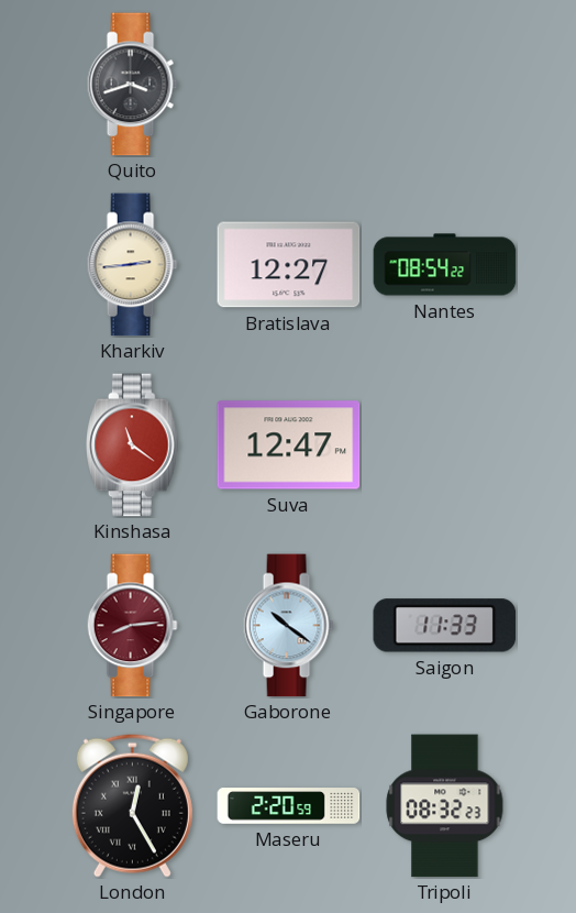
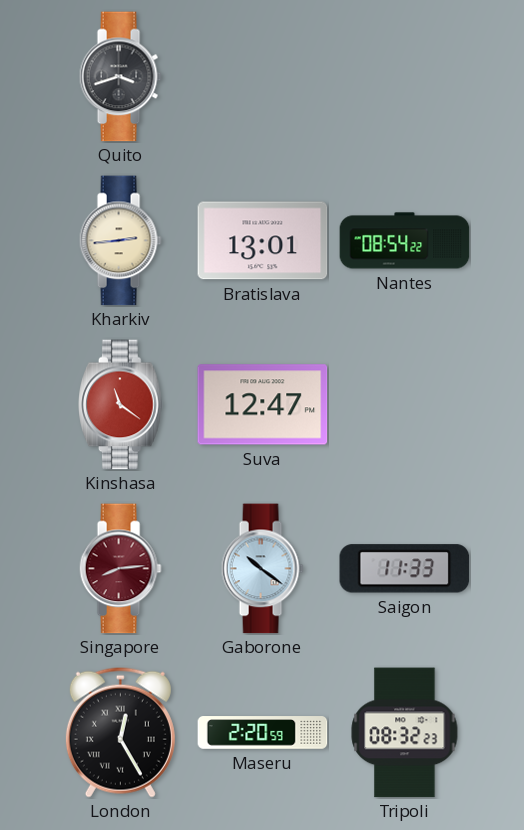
Bratislava: 12:27 -> 13:01
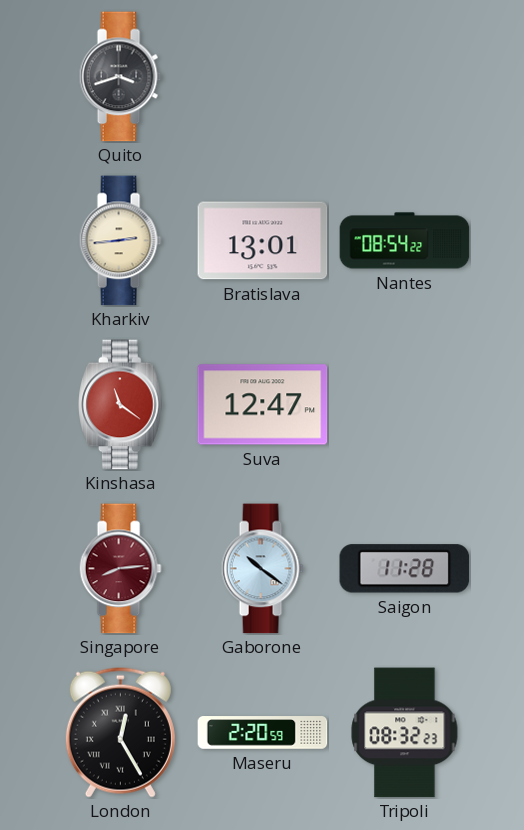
Saigon: 11:33 -> 11:28
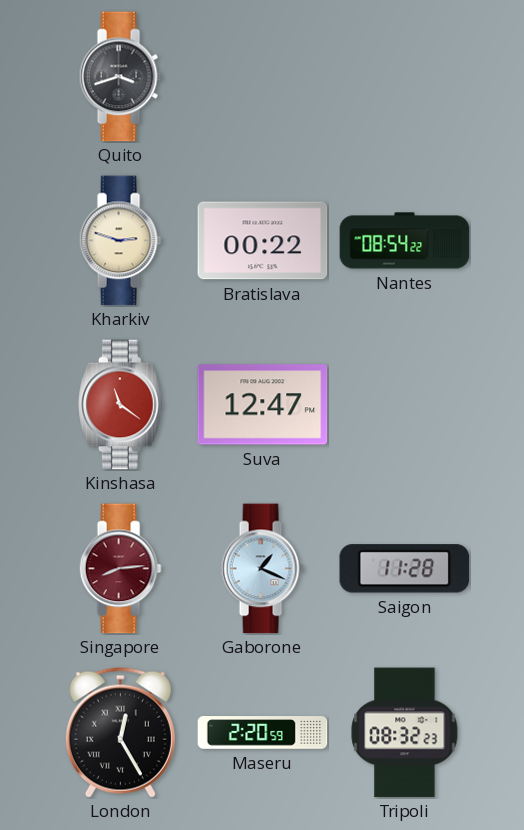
Kharkiv: 2:44 -> 2:48
Bratislava: 13:01 -> 00:22
Gaborone: 10:21 -> 1:19
